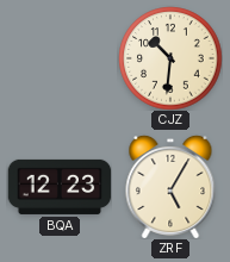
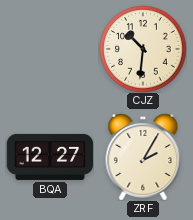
BQA: 12:23 -> 12:27
ZRF: 5:05 -> 2:05
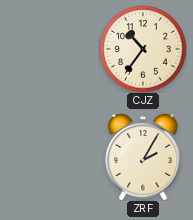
CJZ: 10:31 -> 10:36
BQA: 12:27 -> none
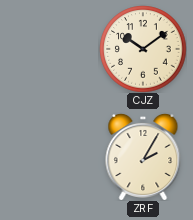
CJZ: 10:36 -> 10:09
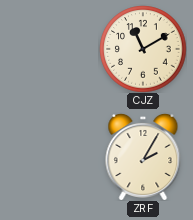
CJZ: 10:09 -> 11:10
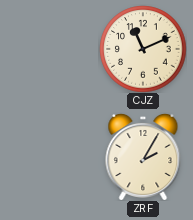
CJZ: 11:10 -> 11:11
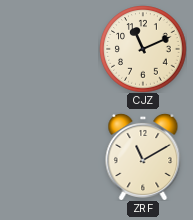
ZRF: 2:05 -> 11:10
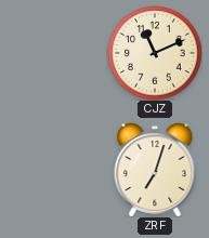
ZRF: 11:10 -> 7:03
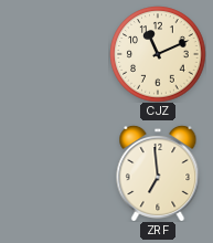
ZRF: 7:03 -> 6:59
